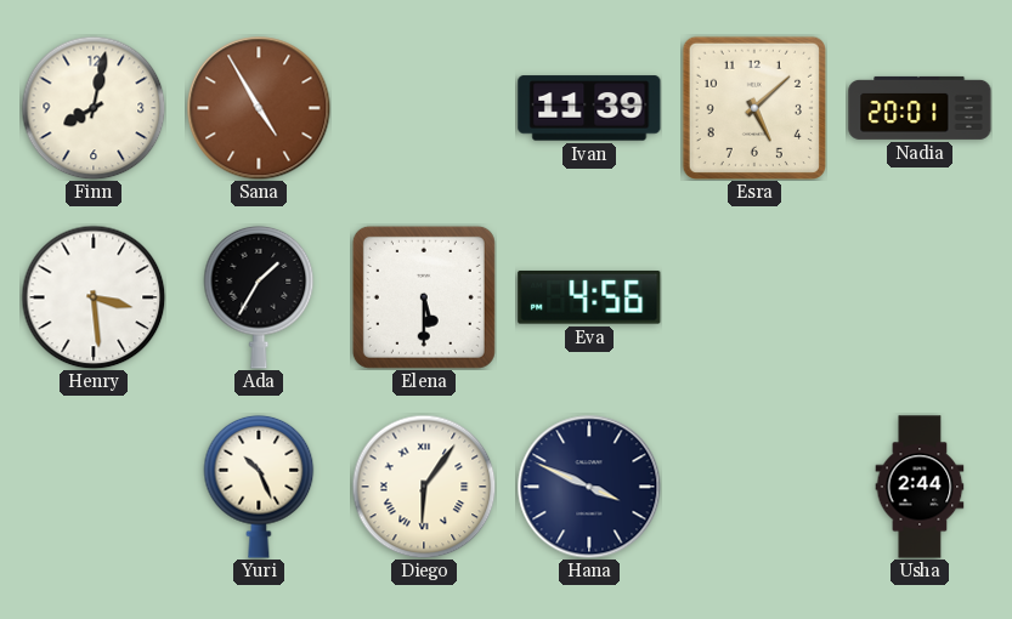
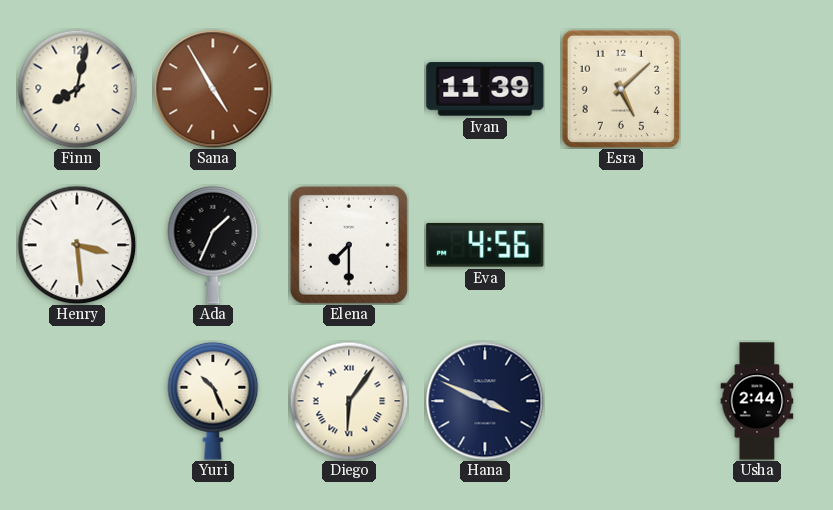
Nadia: 20:01 -> none
Ada: 1:35 -> 1:34
Elena: 5:30 -> 7:30
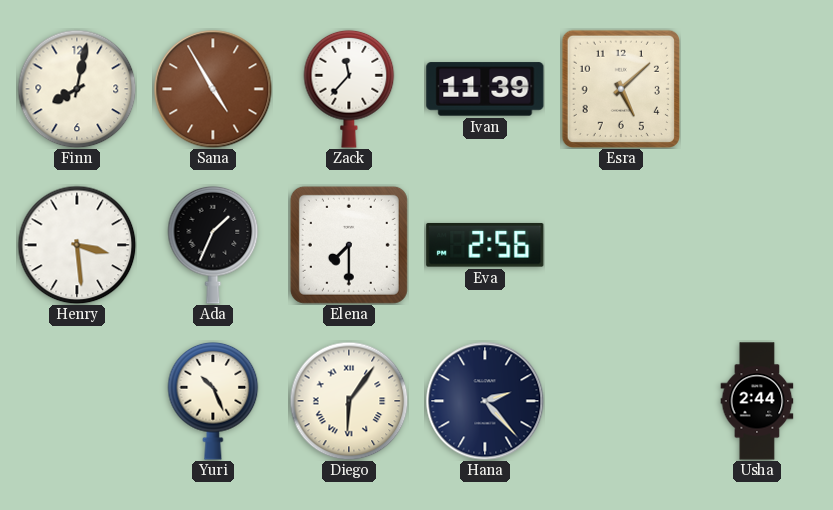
Zack: none -> 11:37
Eva: 4:56 -> 2:56
Hana: 3:49 -> 2:23
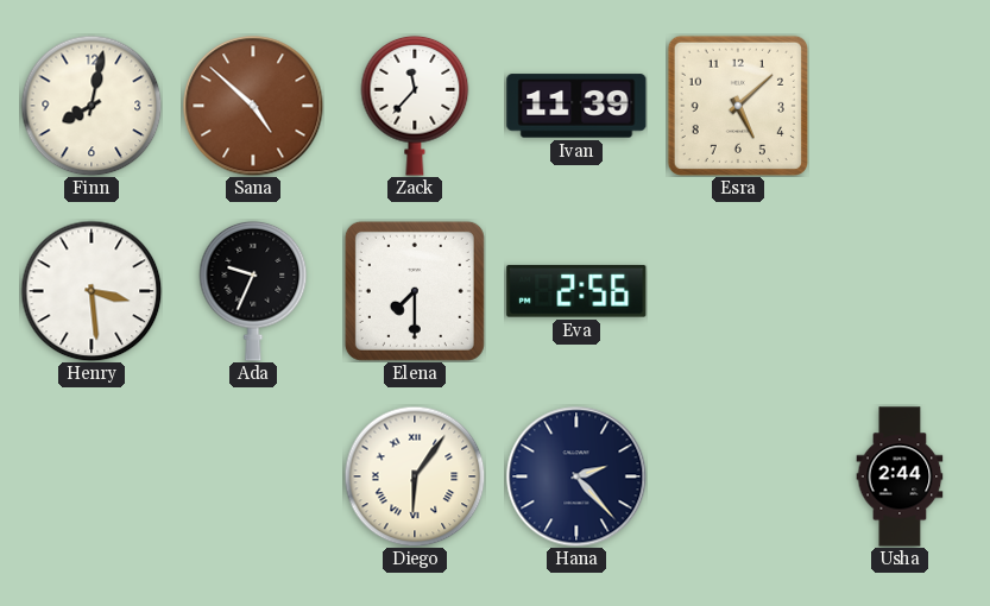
Sana: 4:55 -> 4:52
Ada: 1:34 -> 9:34
Yuri: 10:26 -> none
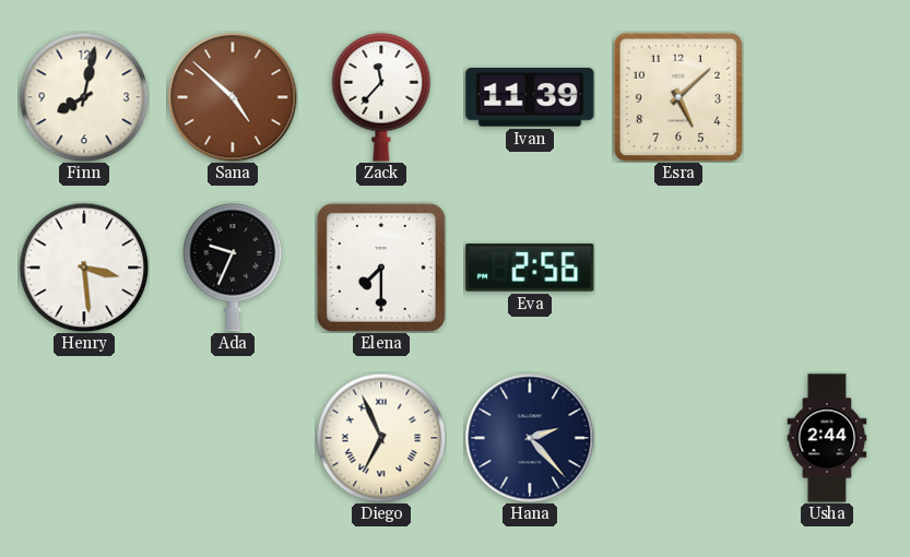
Diego: 6:06 -> 6:56
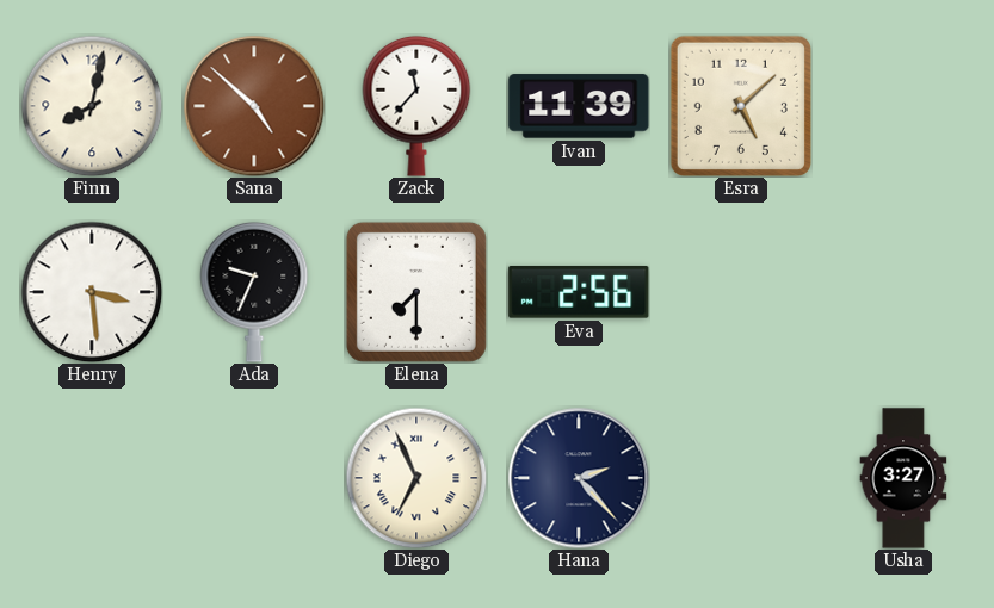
Usha: 2:44 -> 3:27
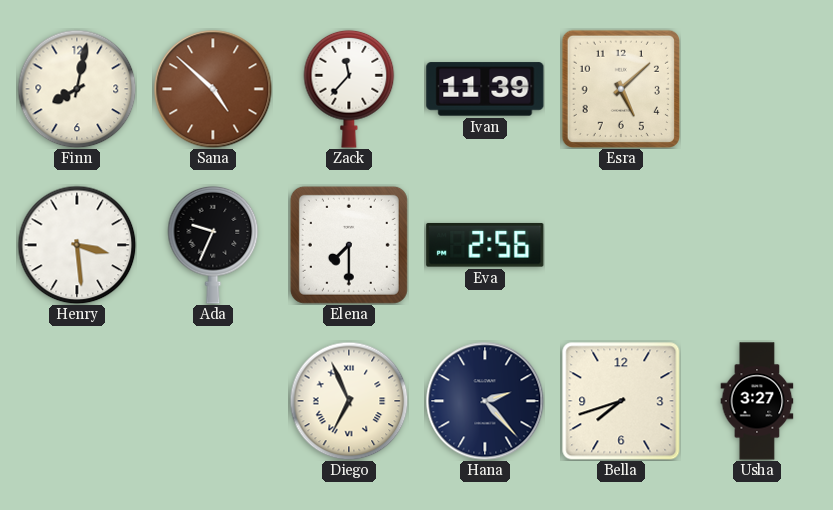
Bella: none -> 7:42
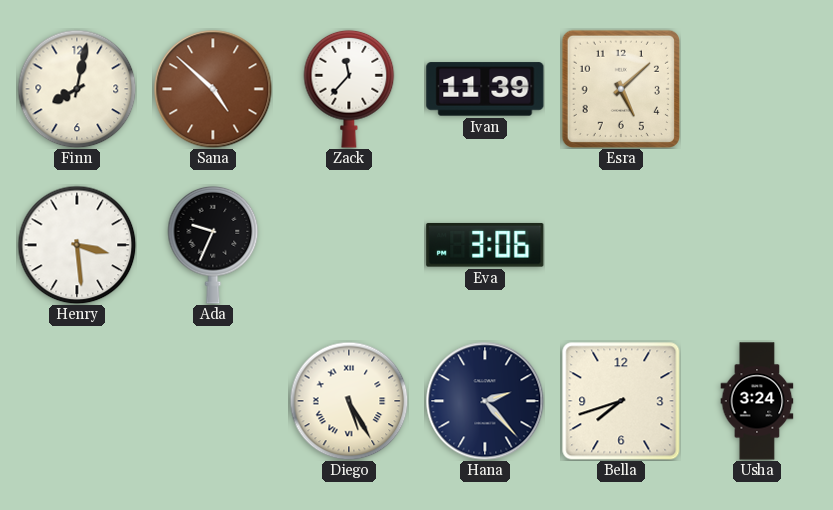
Elena: 7:30 -> none
Eva: 2:56 -> 3:06
Diego: 6:56 -> 5:25
Usha: 3:27 -> 3:24
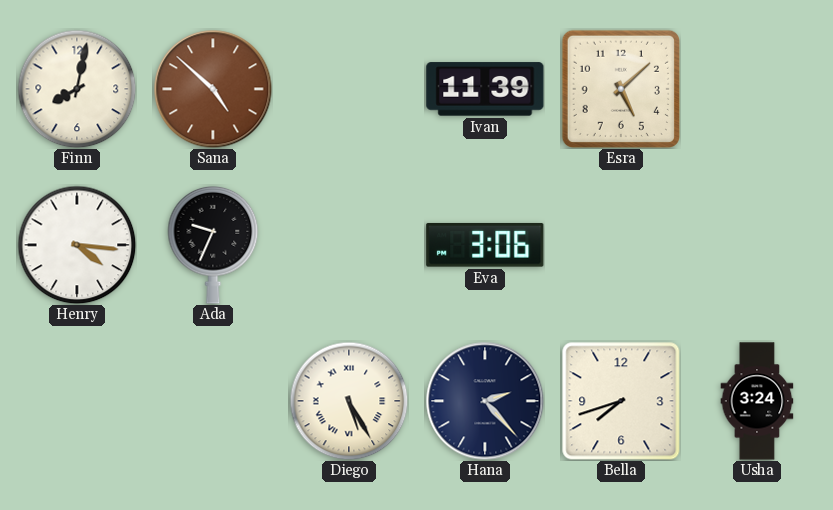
Zack: 11:37 -> none
Henry: 3:29 -> 4:16
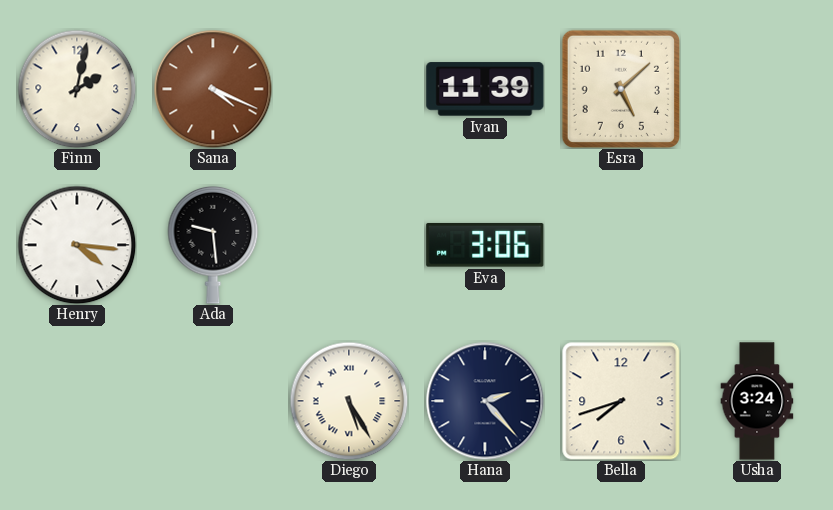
Finn: 8:02 -> 2:02
Sana: 4:52 -> 4:19
Ada: 9:34 -> 9:29
